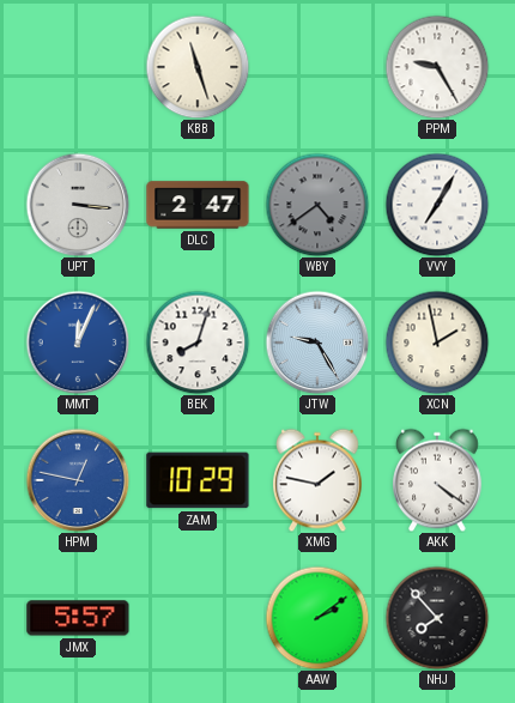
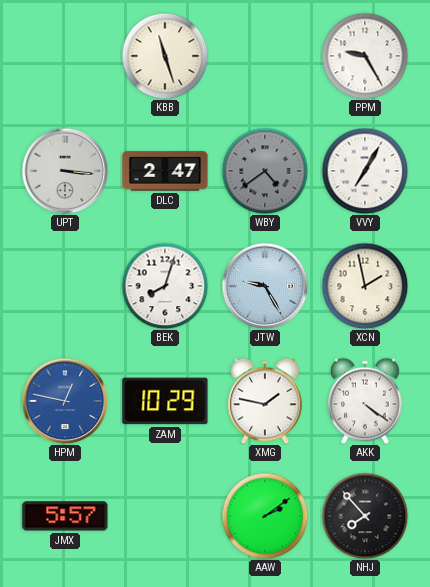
MMT: 12:04 -> none
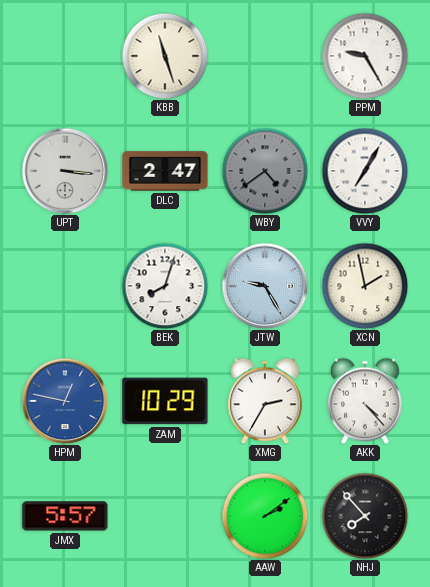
XMG: 1:47 -> 2:35
AKK: 4:21 -> 4:23
